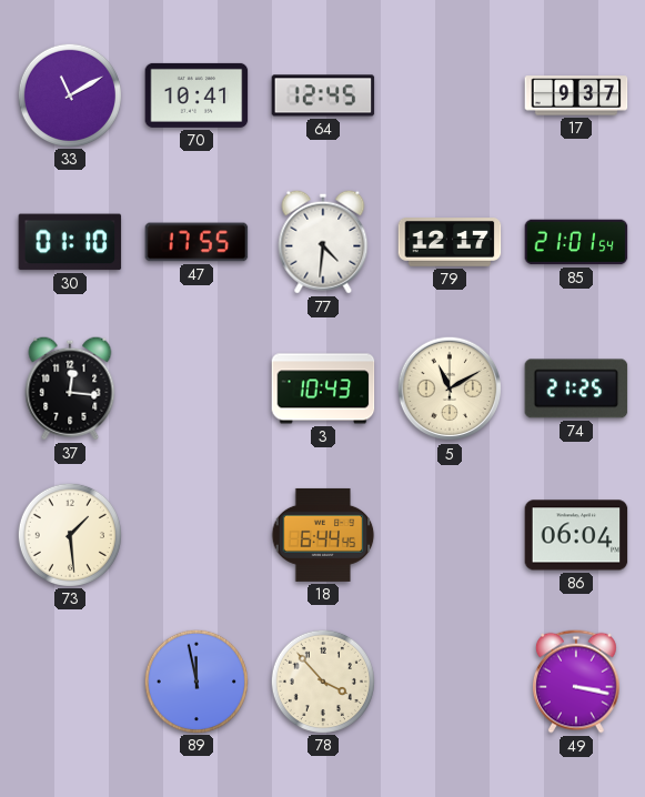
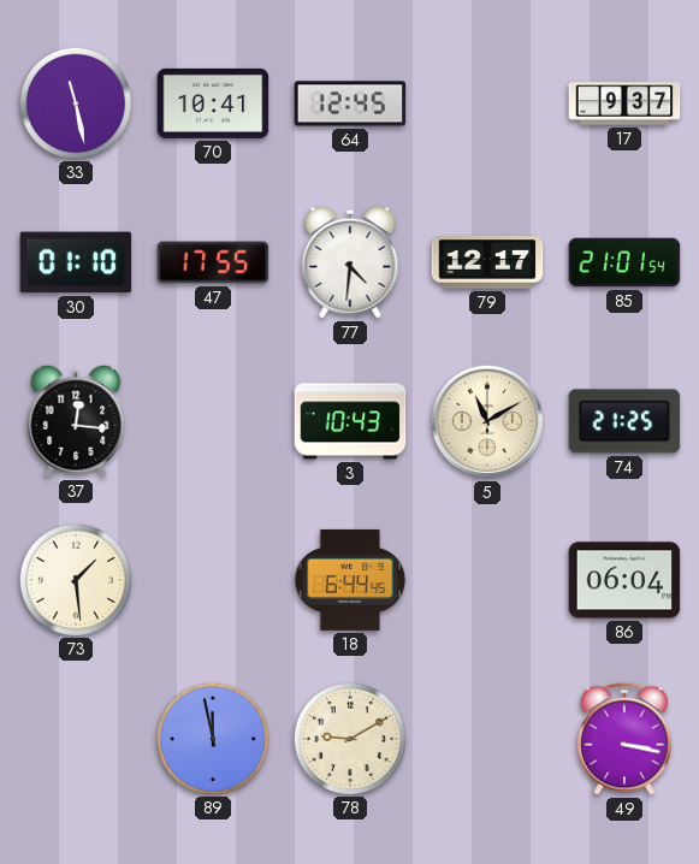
33: 11:10 -> 11:28
78: 3:53 -> 9:10
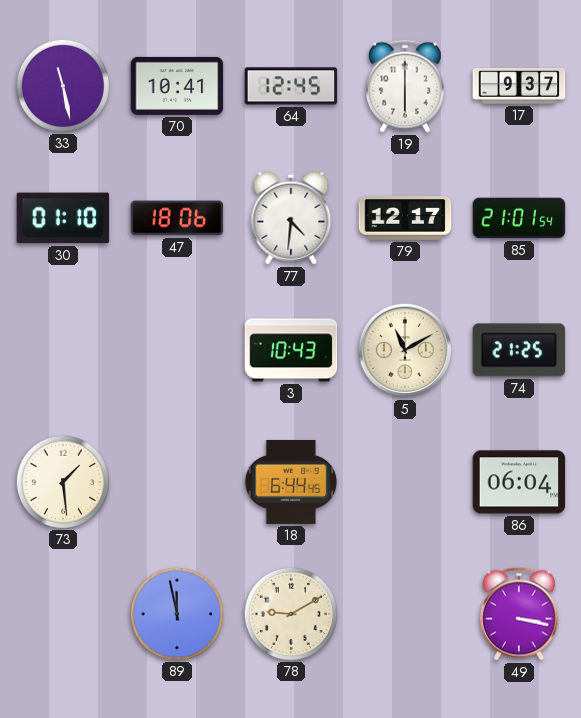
19: none -> 6:00
47: 17:55 -> 18:06
37: 12:16 -> none
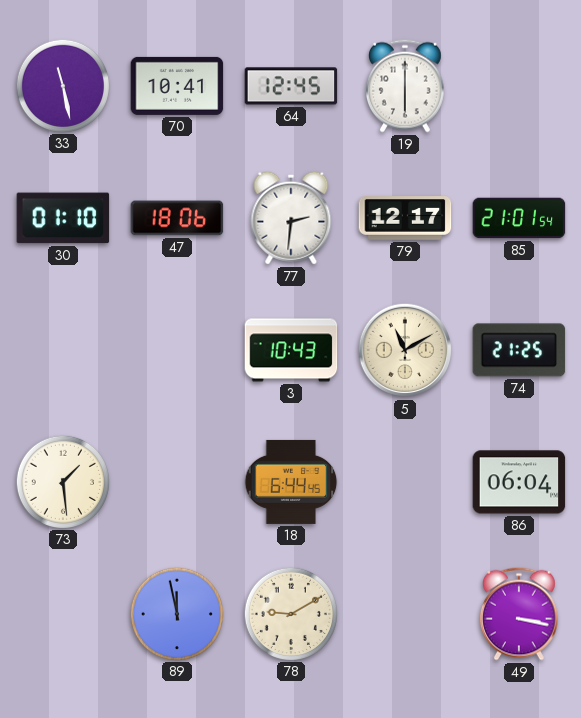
17: 9:37 -> none
77: 4:31 -> 2:31
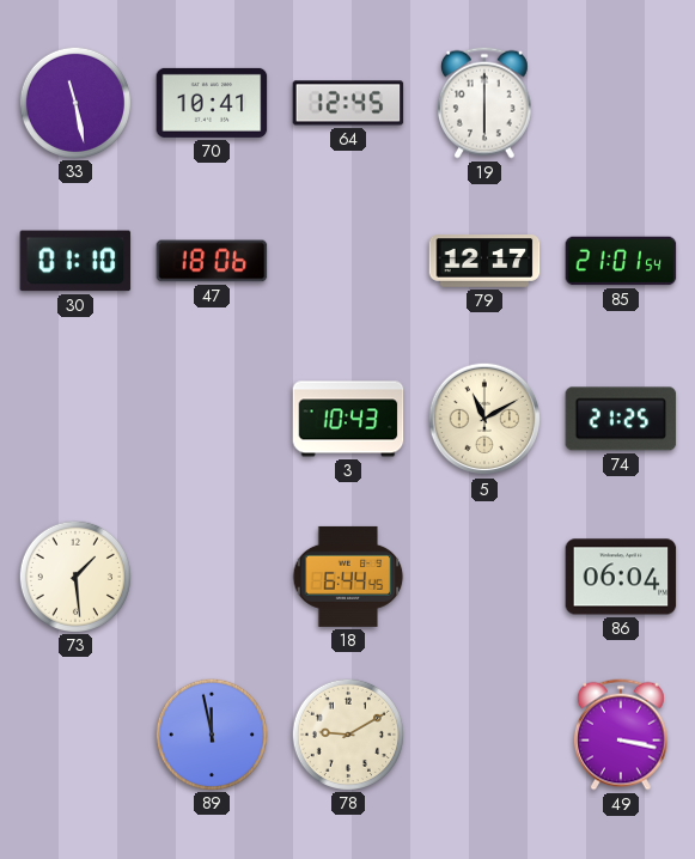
77: 2:31 -> none
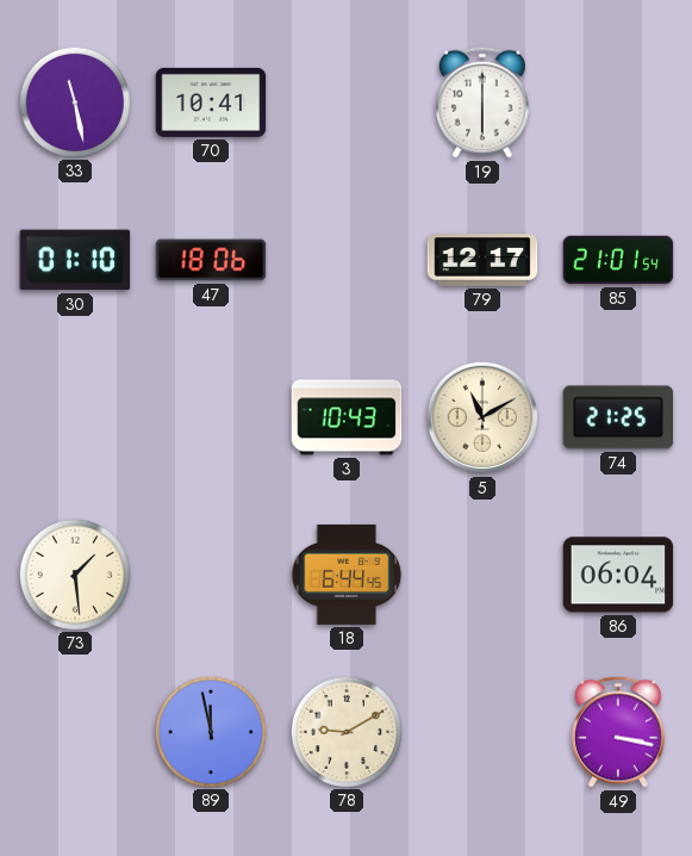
64: 12:45 -> none
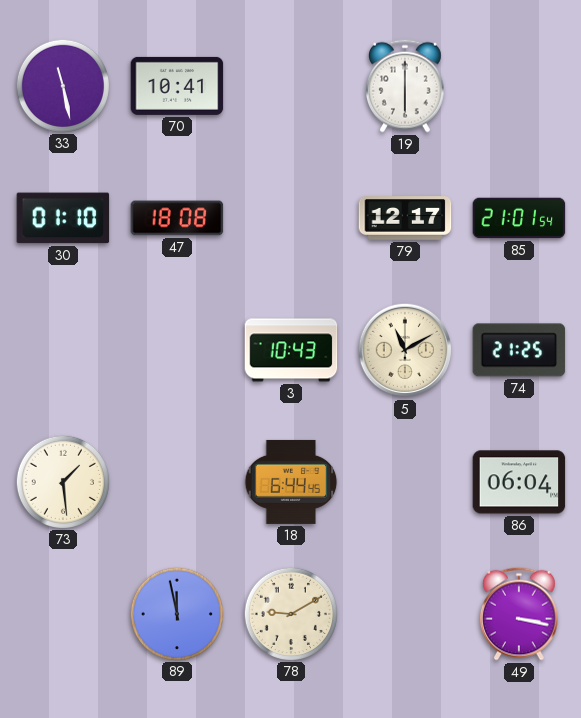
47: 18:06 -> 18:08
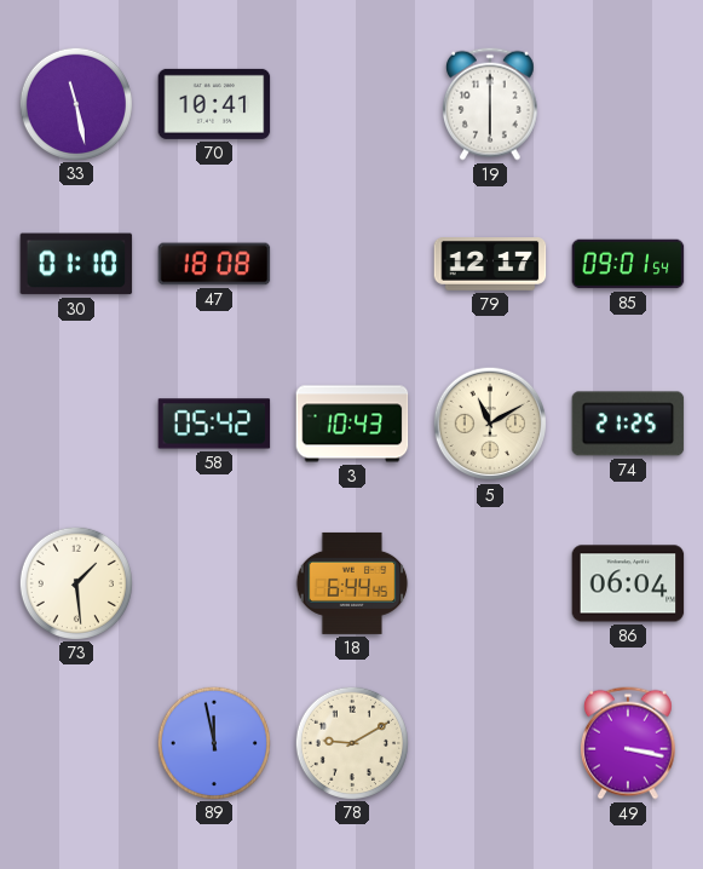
85: 21:01 -> 09:01
58: none -> 05:42
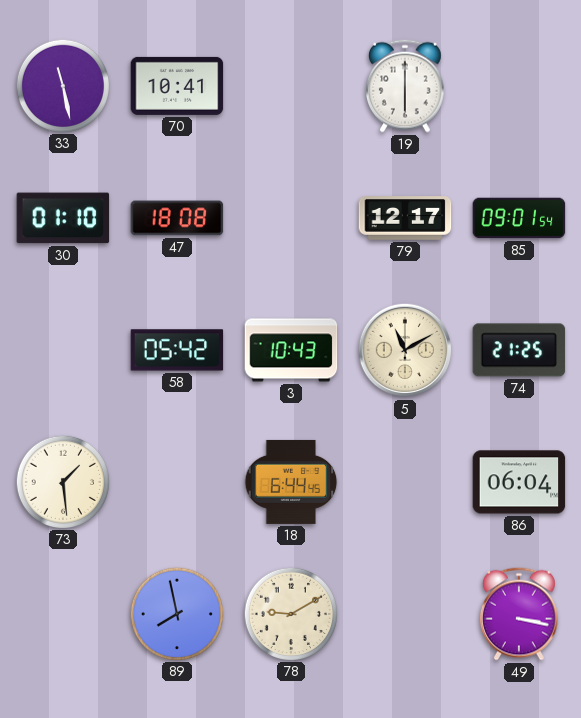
89: 11:58 -> 7:58
